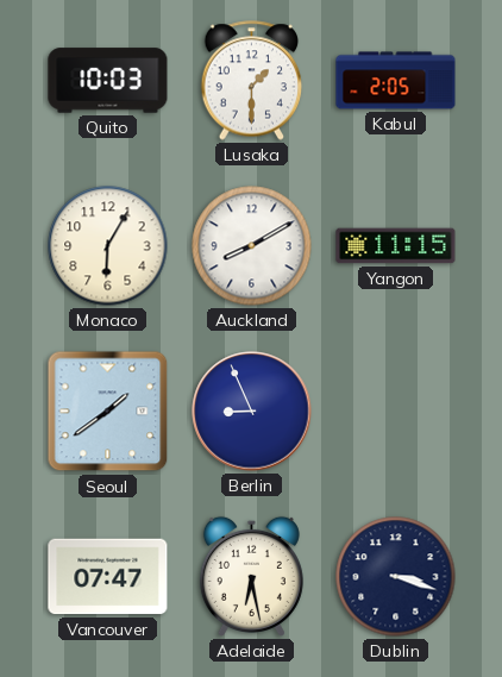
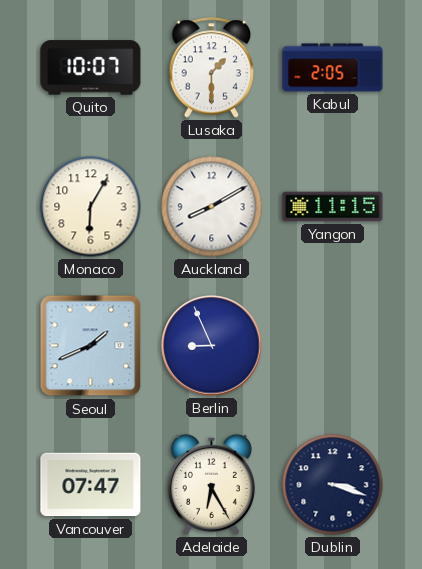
Quito: 10:03 -> 10:07
Seoul: 1:39 -> 1:41
Adelaide: 6:28 -> 6:25
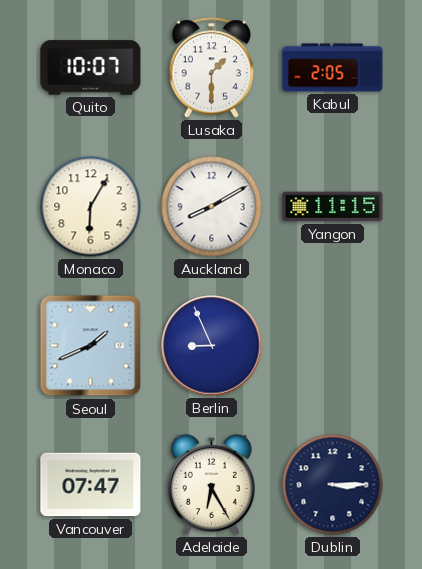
Dublin: 3:18 -> 3:15
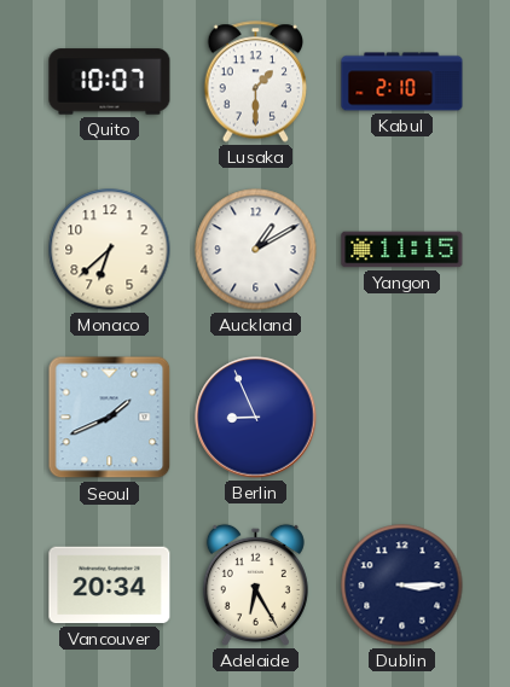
Kabul: 2:05 -> 2:10
Monaco: 6:05 -> 6:38
Auckland: 8:10 -> 1:10
Vancouver: 07:47 -> 20:34
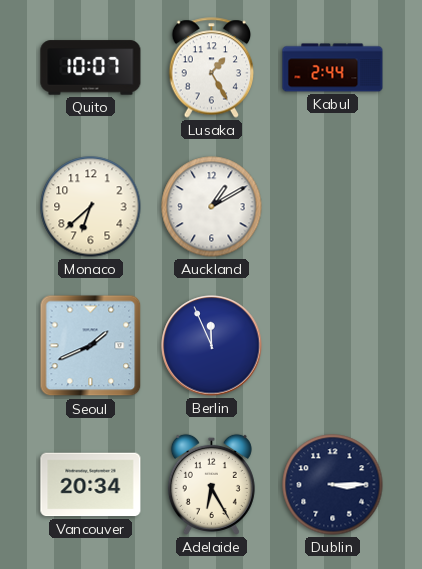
Lusaka: 1:30 -> 1:25
Kabul: 2:10 -> 2:44
Yangon: 11:15 -> none
Berlin: 8:56 -> 11:56
